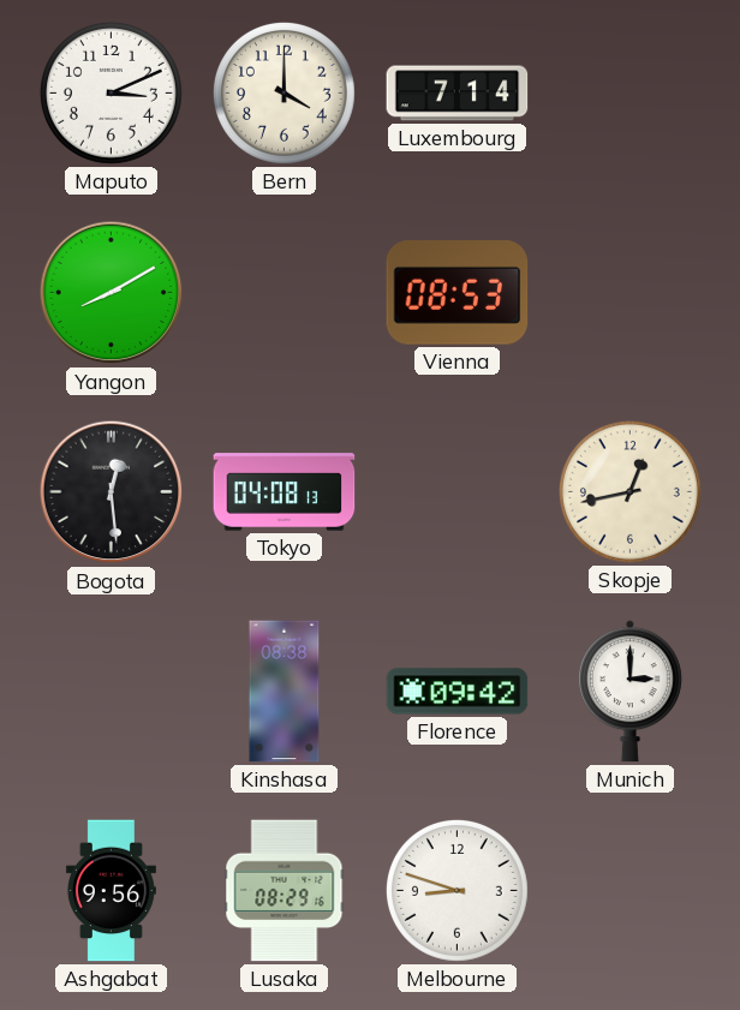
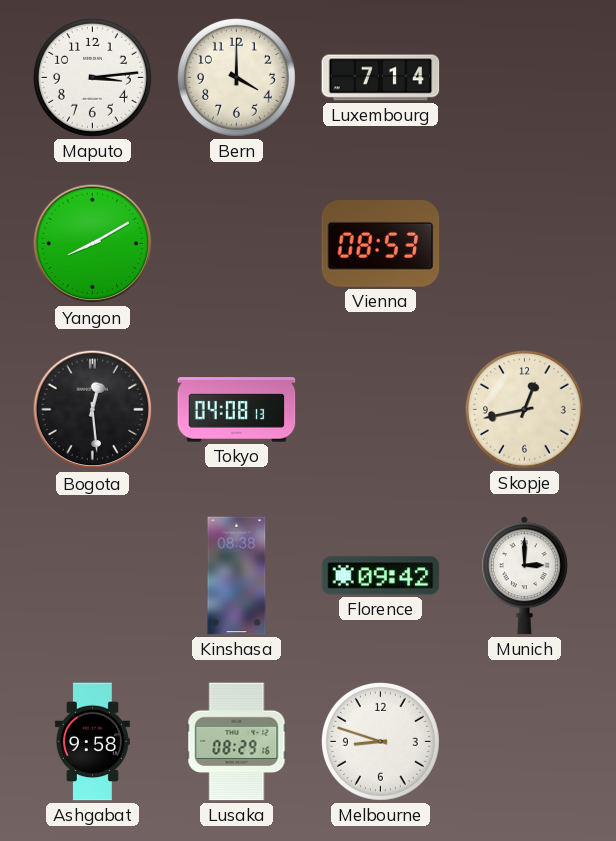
Maputo: 3:11 -> 3:14
Ashgabat: 9:56 -> 9:58
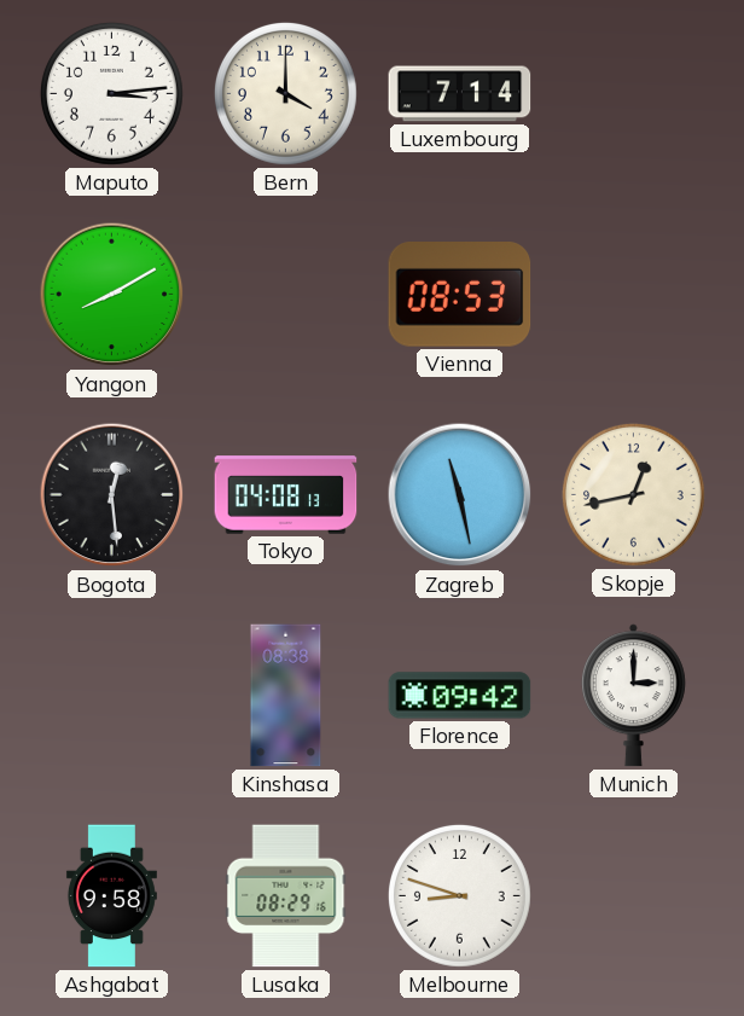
Zagreb: none -> 11:28
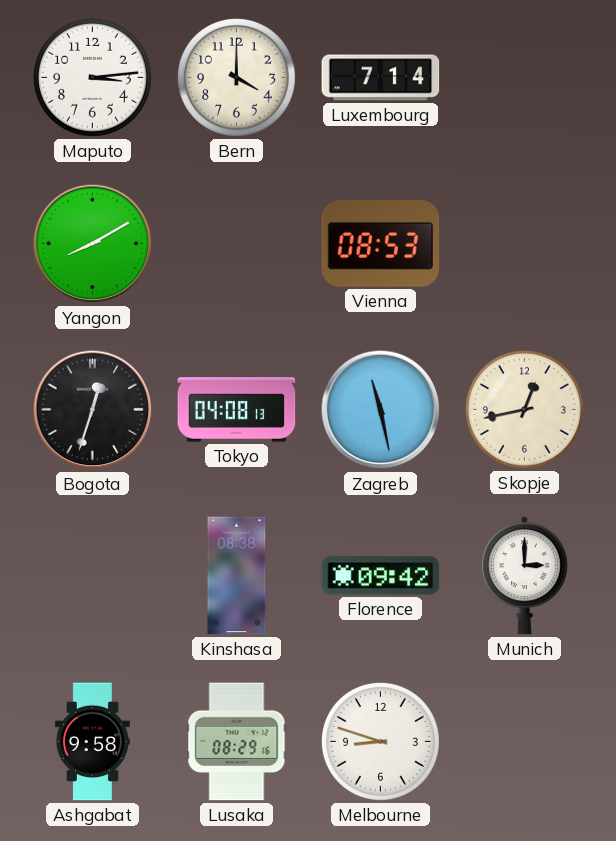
Bogota: 12:29 -> 12:33
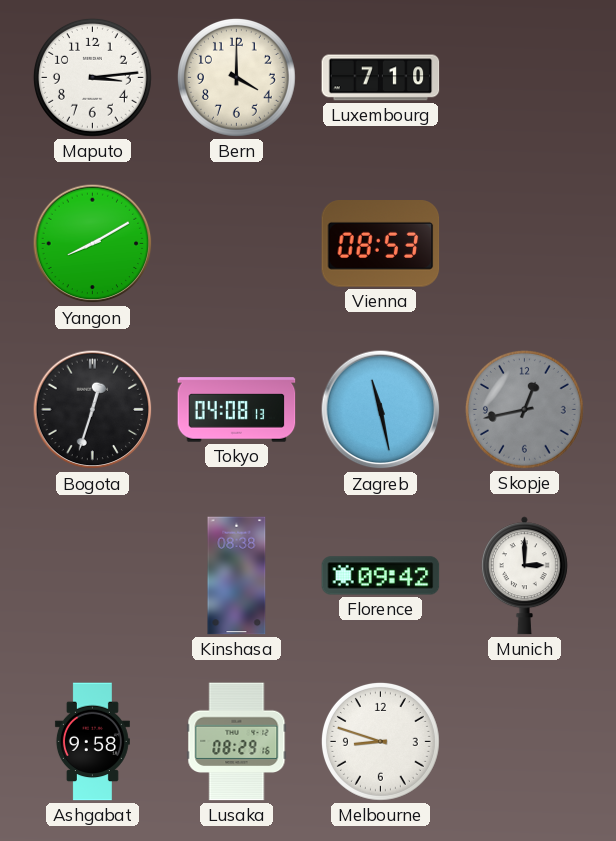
Luxembourg: 7:14 -> 7:10
Skopje dial: cream -> grey
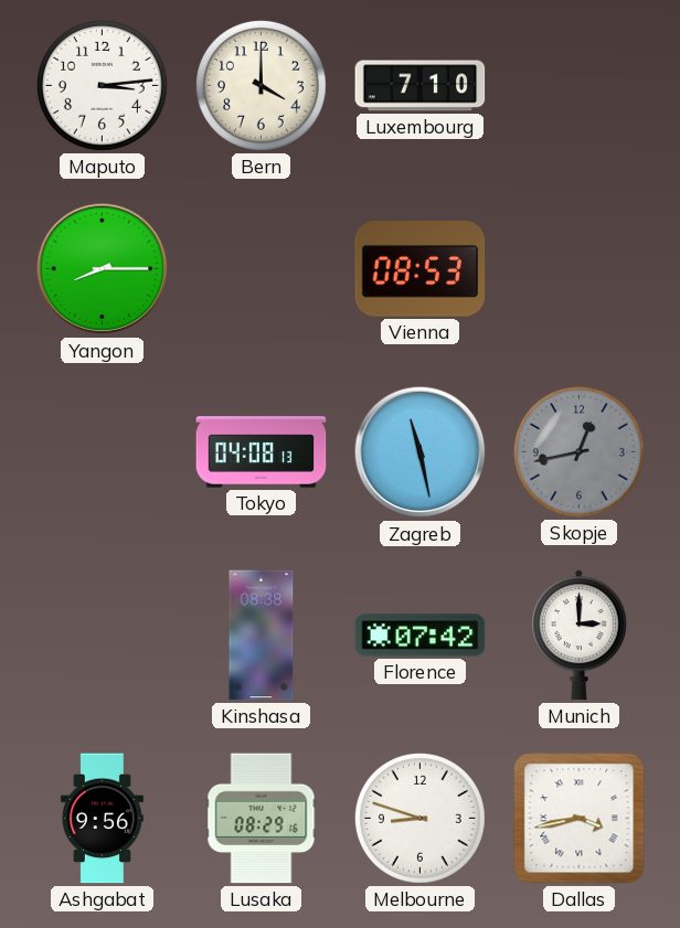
Yangon: 8:10 -> 8:15
Bogota: 12:33 -> none
Florence: 09:42 -> 07:42
Ashgabat: 9:58 -> 9:56
Dallas: none -> 3:43
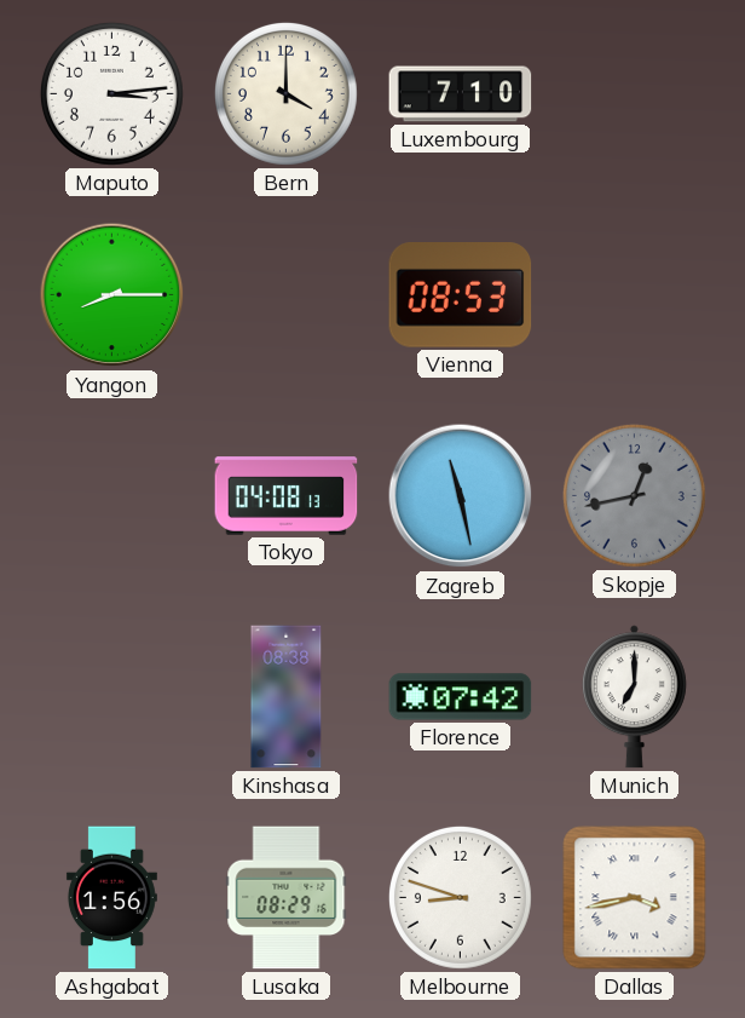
Munich: 3:00 -> 7:00
Ashgabat: 9:56 -> 1:56
